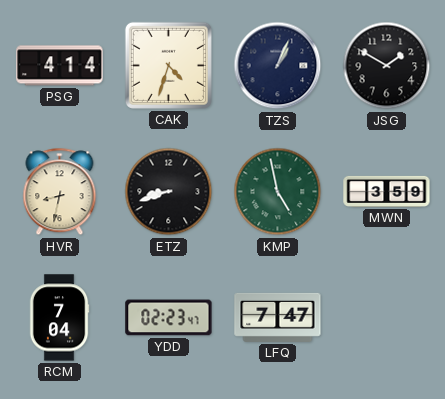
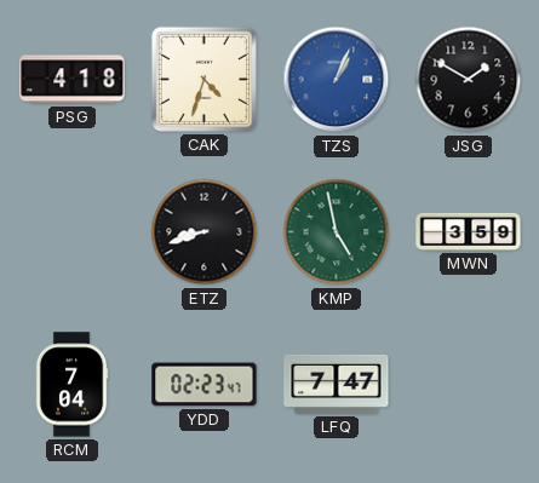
PSG: 4:14 -> 4:18
TZS dial: navy -> blue
HVR: 8:32 -> none
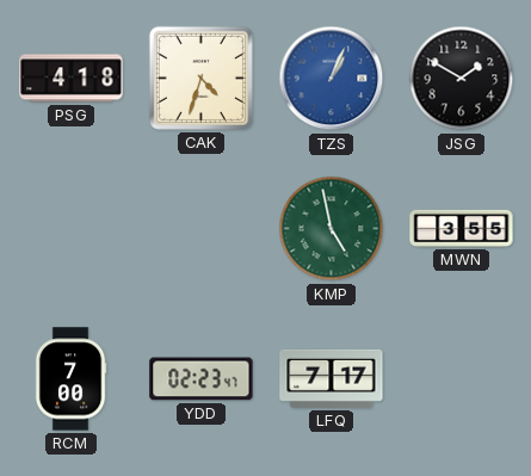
ETZ: 8:42 -> none
MWN: 3:59 -> 3:55
RCM: 7:04 -> 7:00
LFQ: 7:47 -> 7:17
